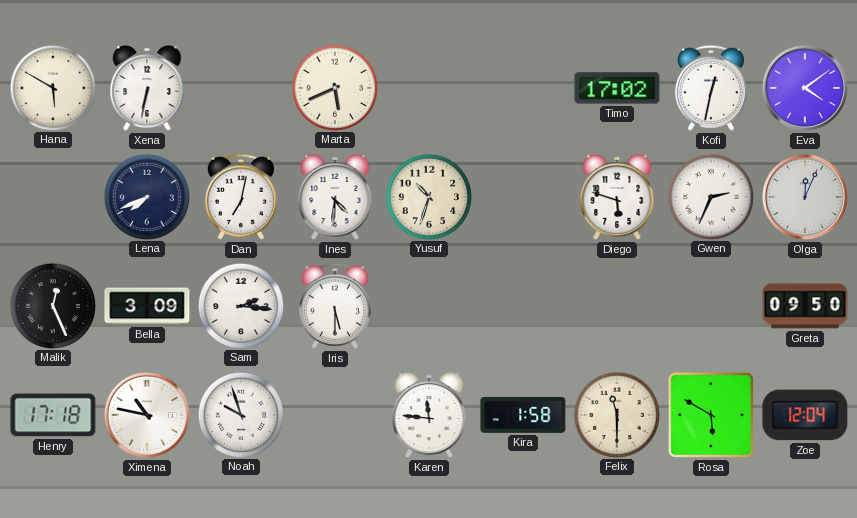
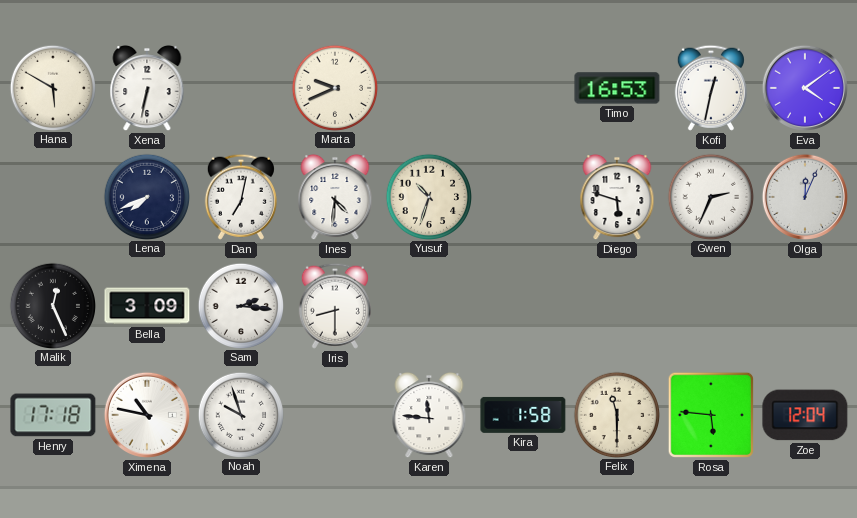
Marta: 5:41 -> 9:41
Timo: 17:02 -> 16:53
Iris: 5:30 -> 8:30
Greta: 09:50 -> none
Rosa: 5:50 -> 5:46
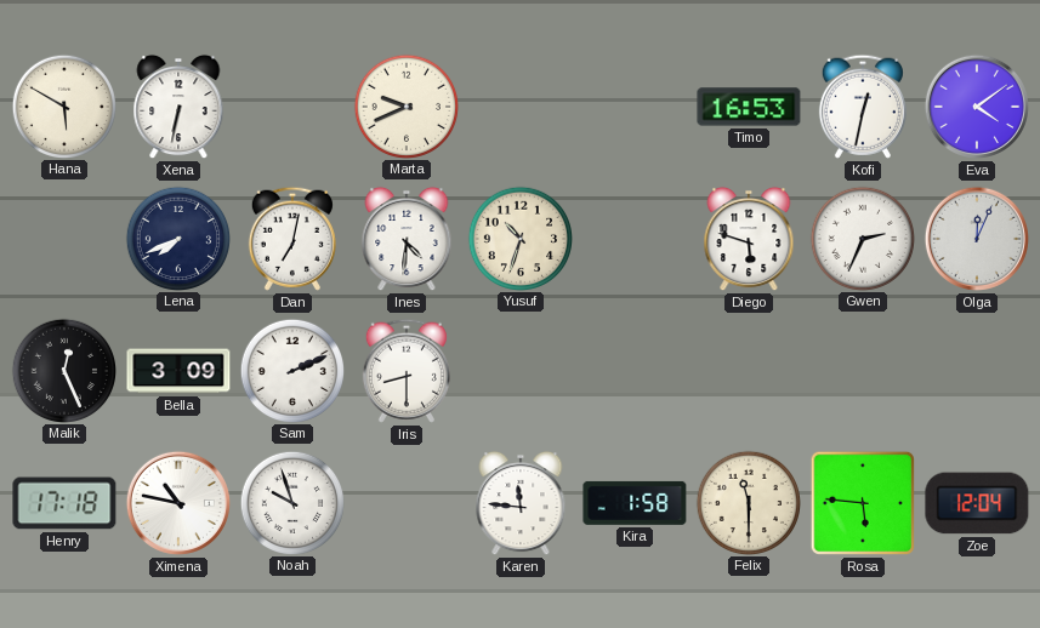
Sam: 2:16 -> 2:11
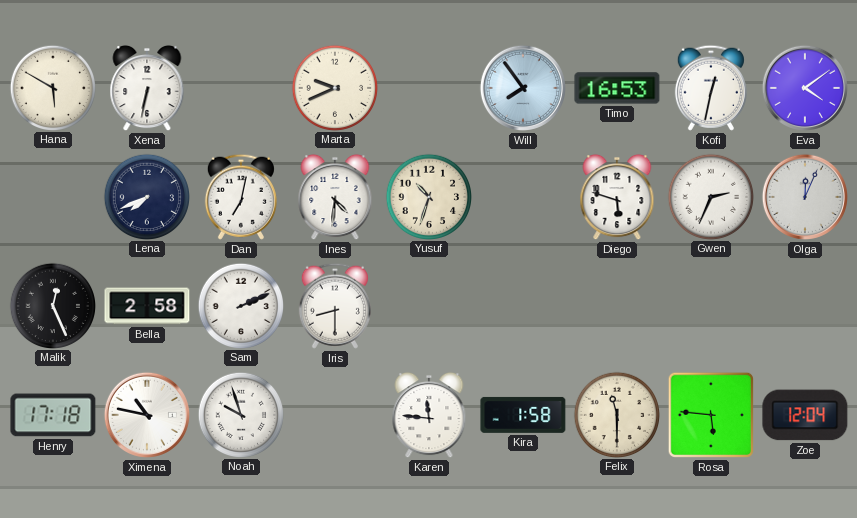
Will: none -> 7:54
Bella: 3:09 -> 2:58
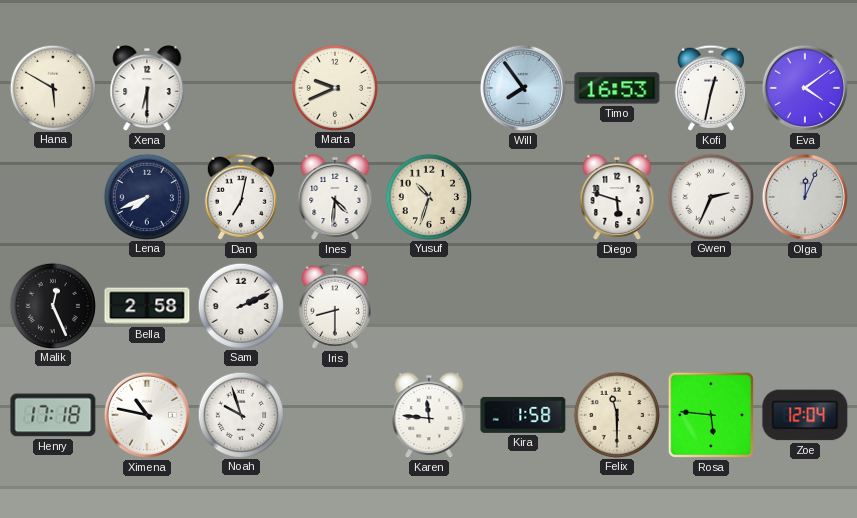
Xena: 6:32 -> 6:30
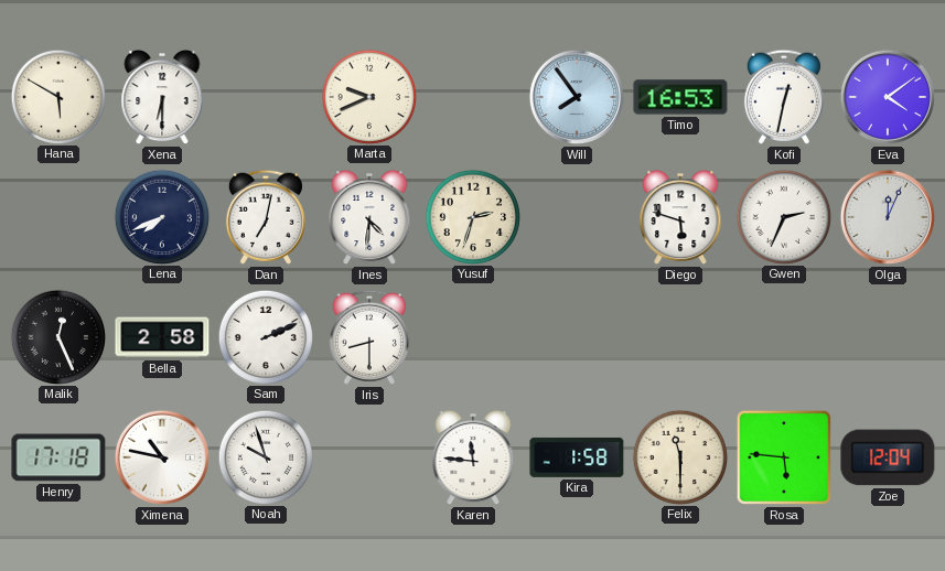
Yusuf: 10:33 -> 2:33
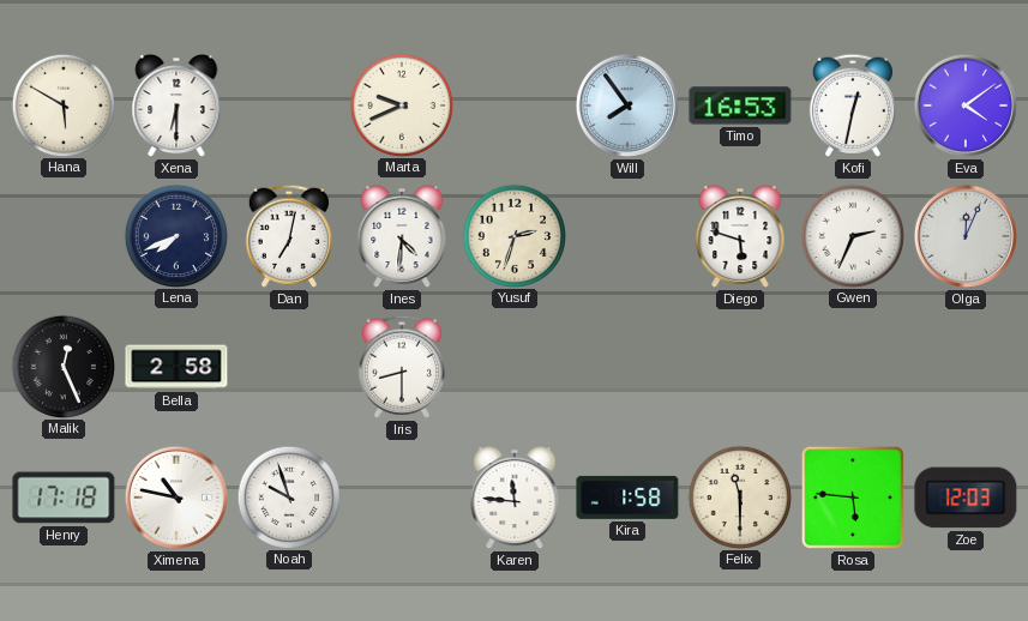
Sam: 2:11 -> none
Zoe: 12:04 -> 12:03
